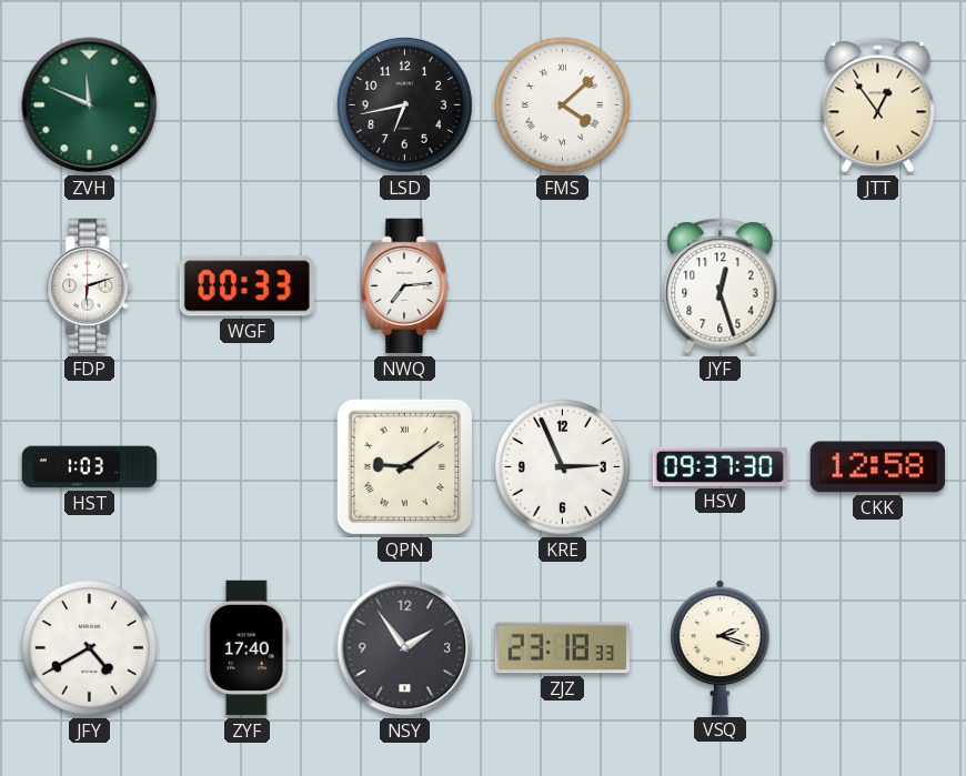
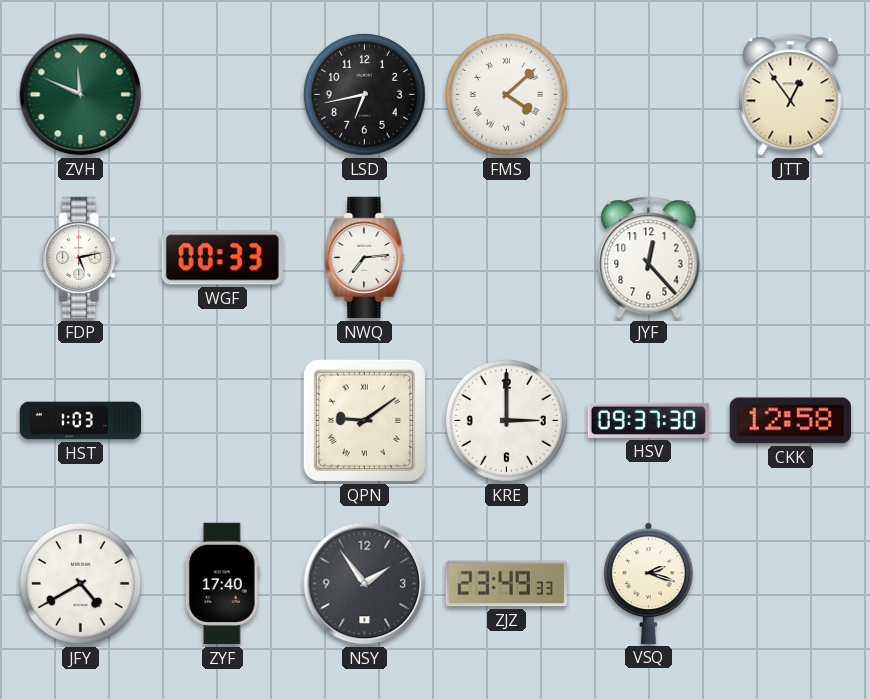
FDP: 6:12 -> 5:13
JYF: 12:27 -> 12:23
KRE: 2:56 -> 3:00
ZJZ: 23:18 -> 23:49
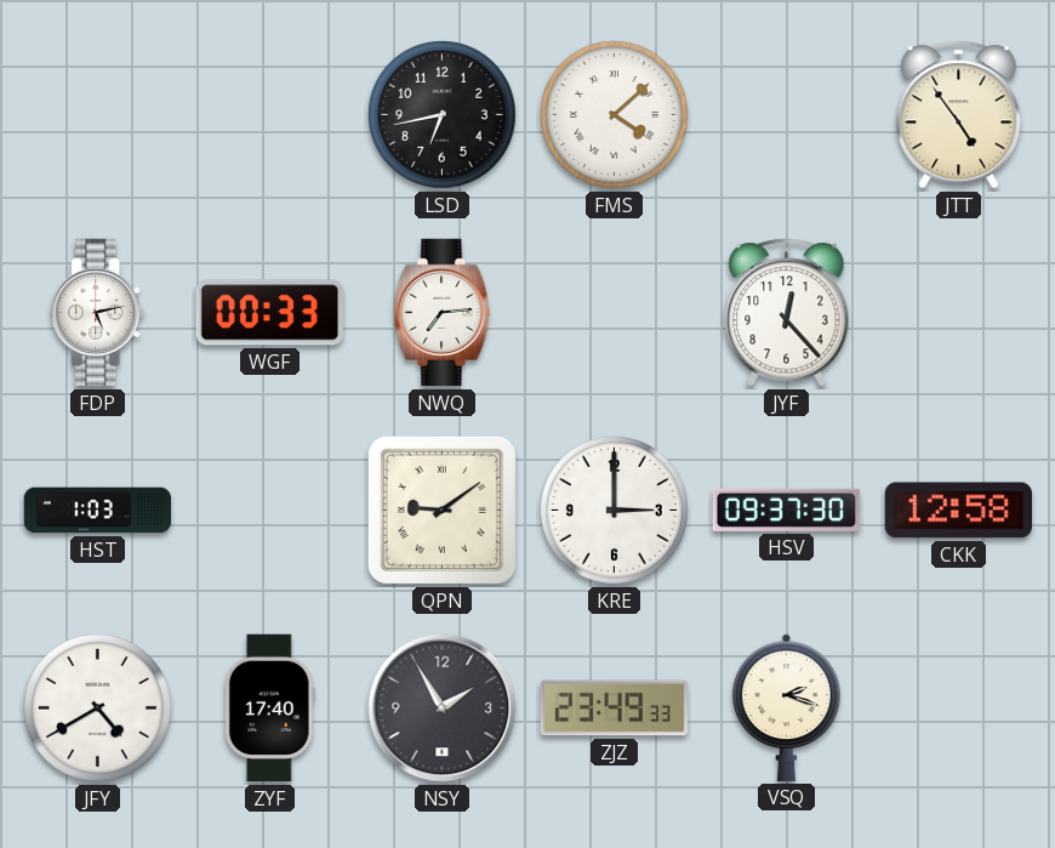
ZVH: 11:49 -> none
JTT: 12:54 -> 4:54
NSY: 1:54 -> 1:55
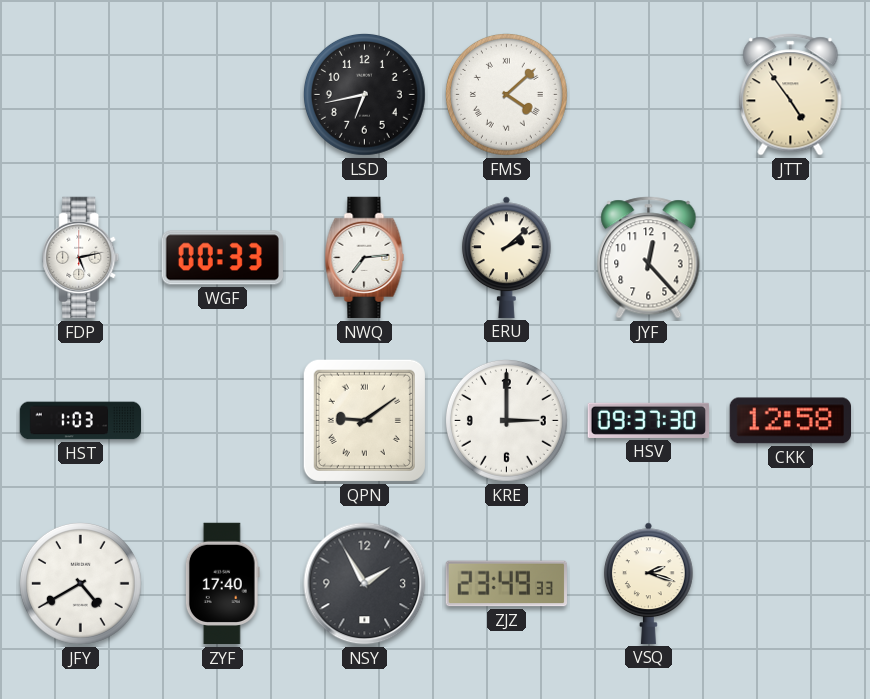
ERU: none -> 2:08
